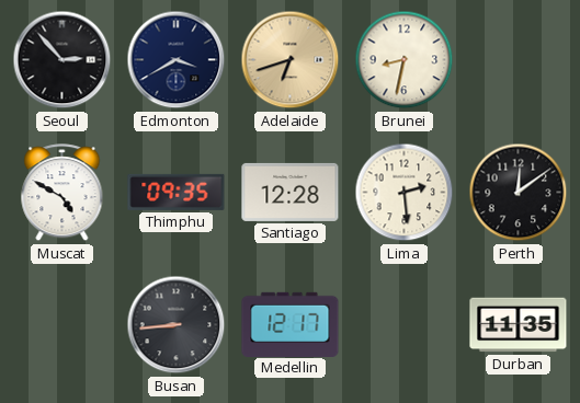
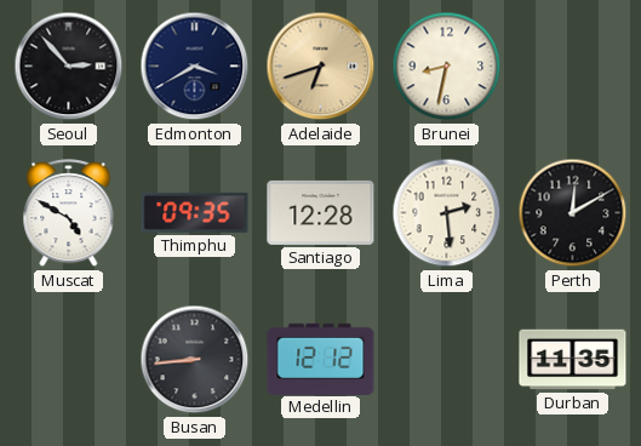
Perth: 12:09 -> 12:10
Medellin: 12:17 -> 12:12
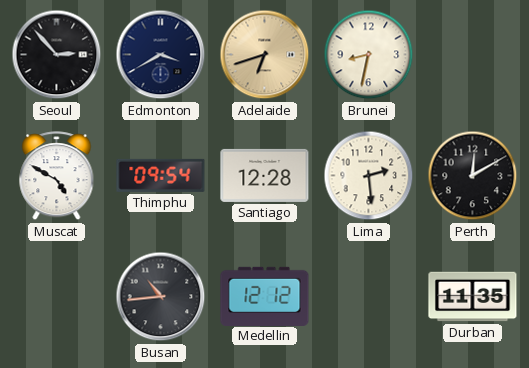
Thimphu: 09:35 -> 09:54
Busan: 8:44 -> 10:44
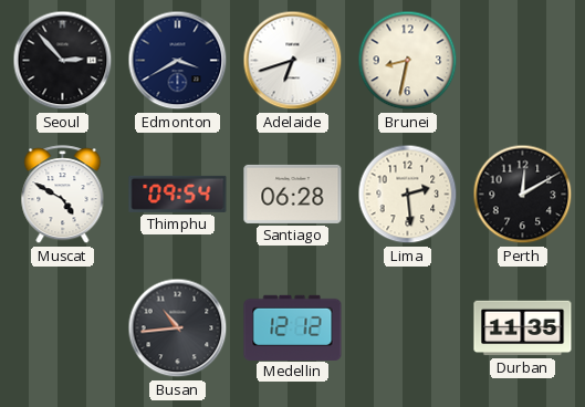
Adelaide dial: champagne -> white
Santiago: 12:28 -> 06:28
